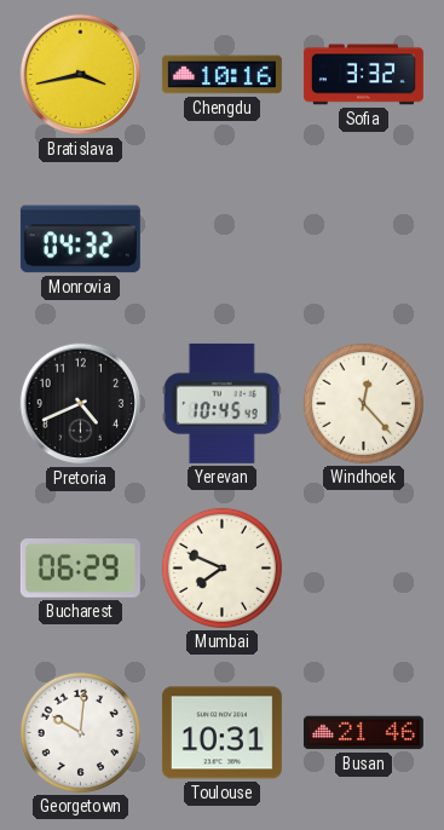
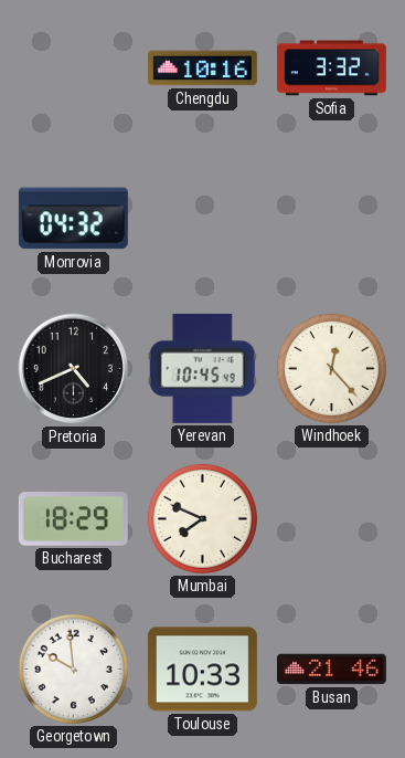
Bratislava: 3:43 -> none
Bucharest: 06:29 -> 18:29
Georgetown: 10:01 -> 9:59
Toulouse: 10:31 -> 10:33
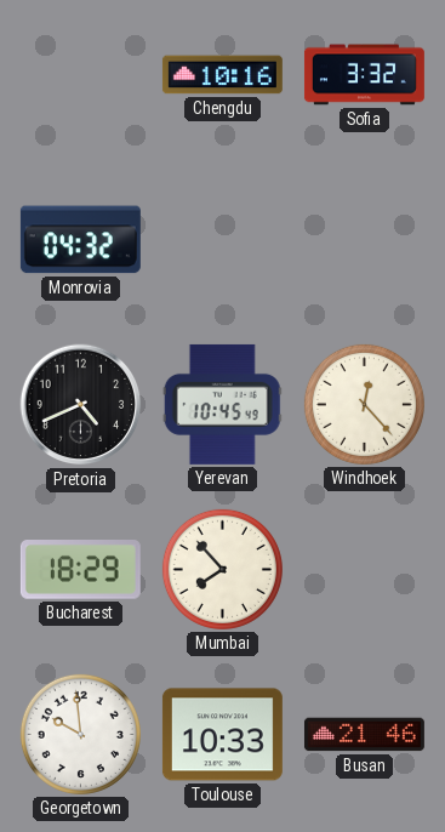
Mumbai: 7:49 -> 7:53
